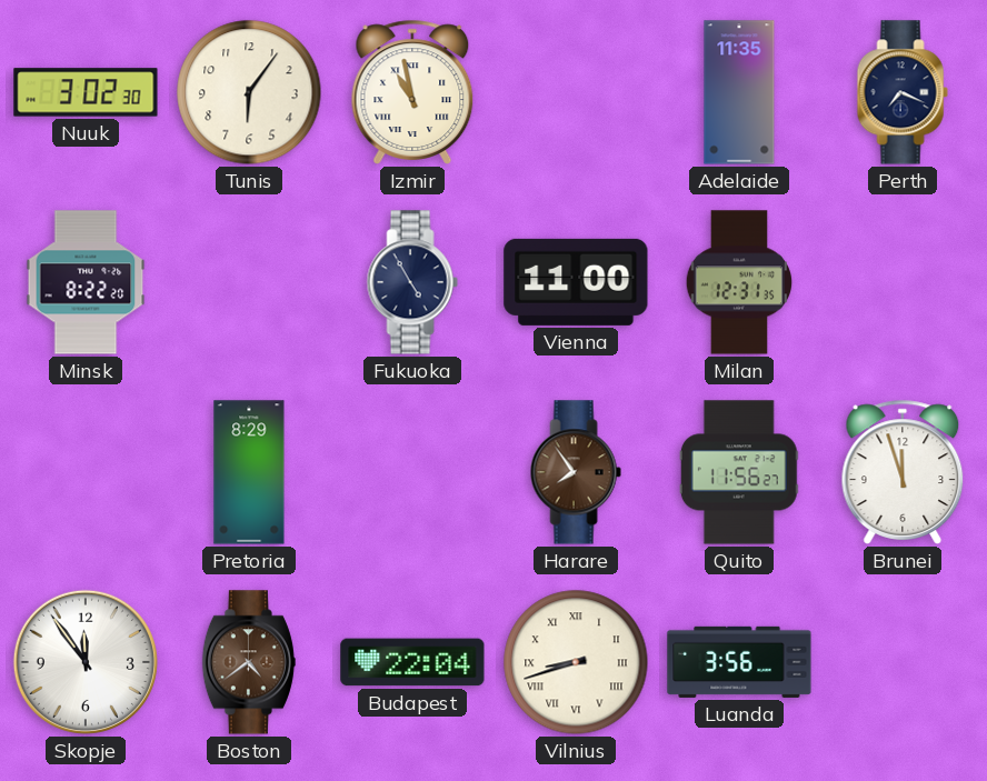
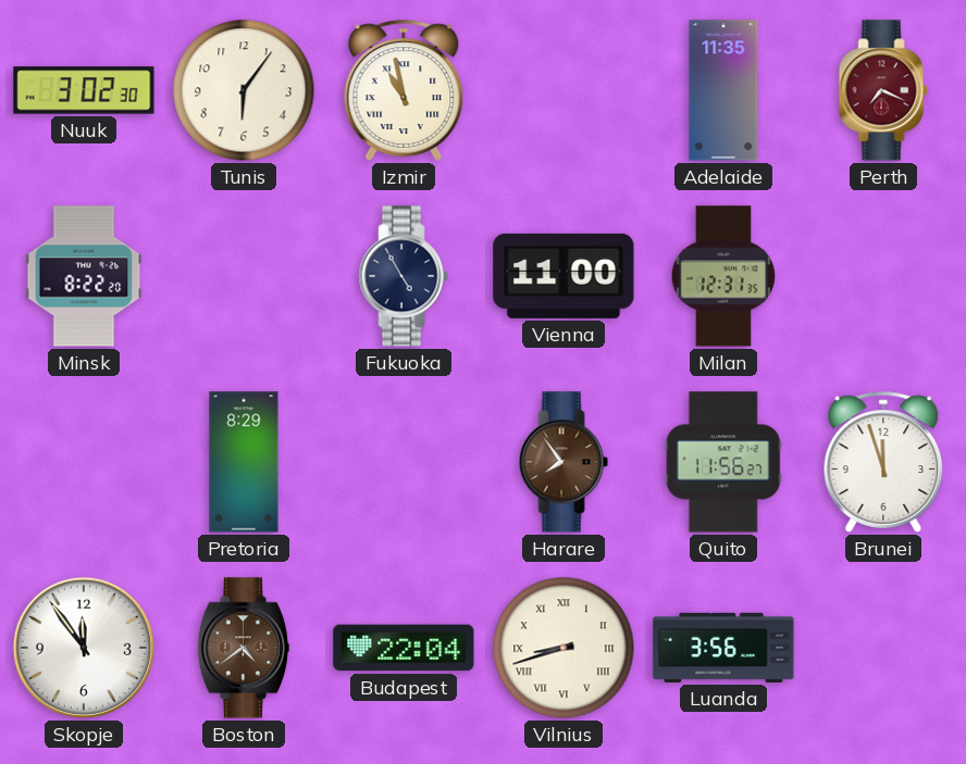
Perth dial: navy -> burgundy
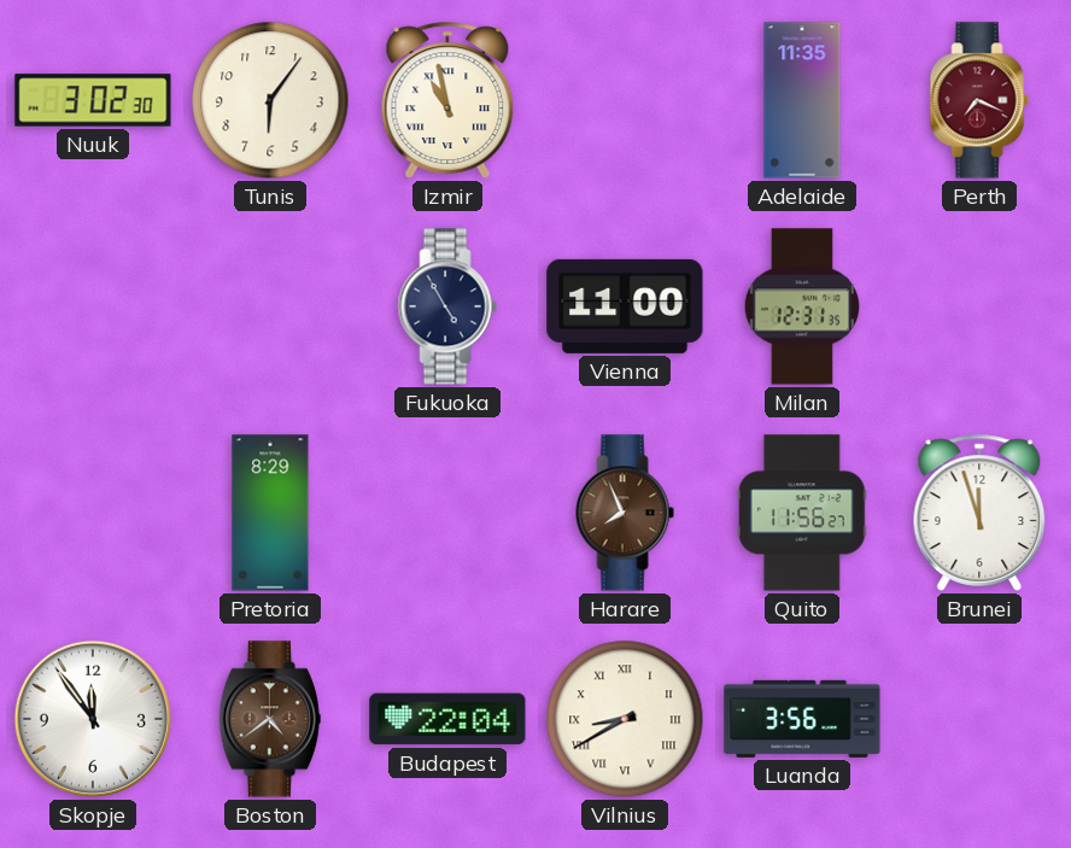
Minsk: 8:22 -> none
Harare: 7:54 -> 7:56
Vilnius: 8:42 -> 8:40
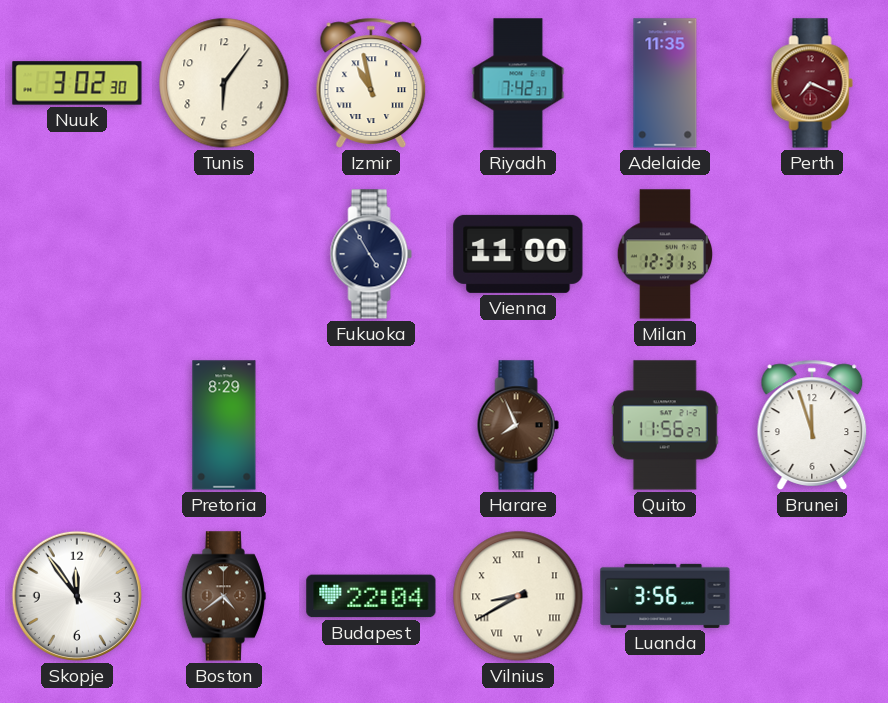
Riyadh: none -> 7:42
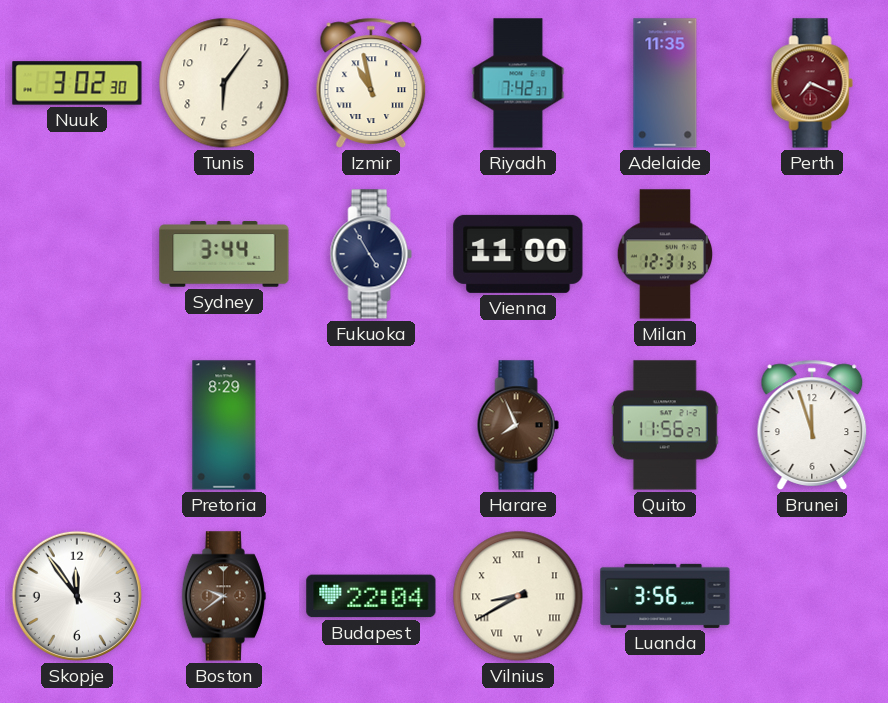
Sydney: none -> 3:44
Boston: 4:39 -> 9:39
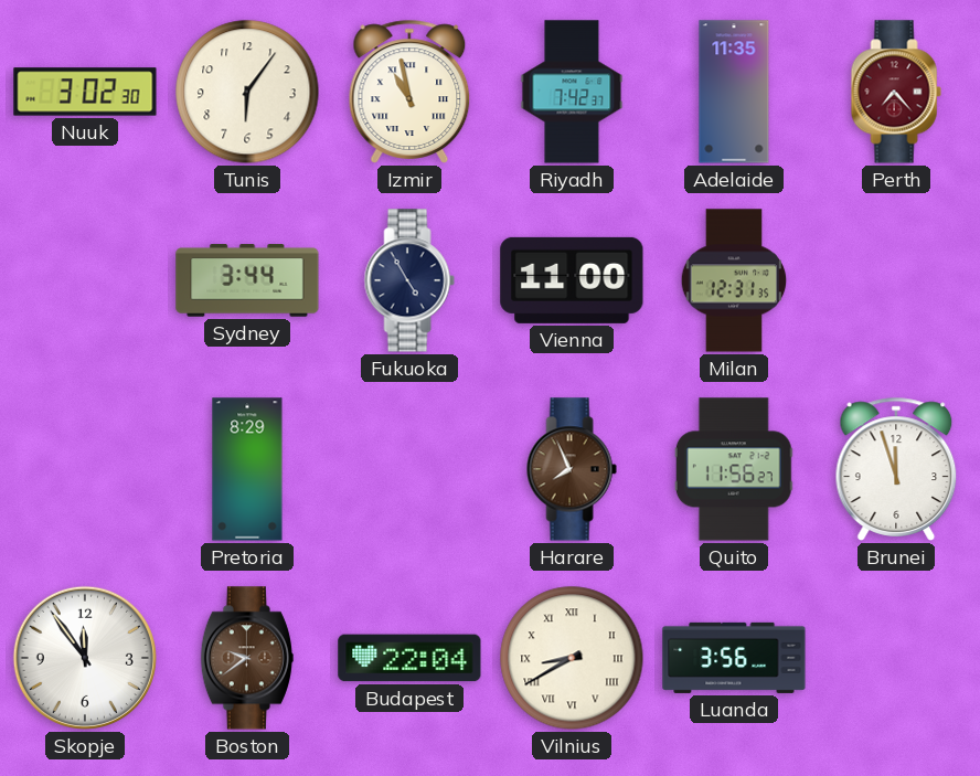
Perth: 7:19 -> 7:23
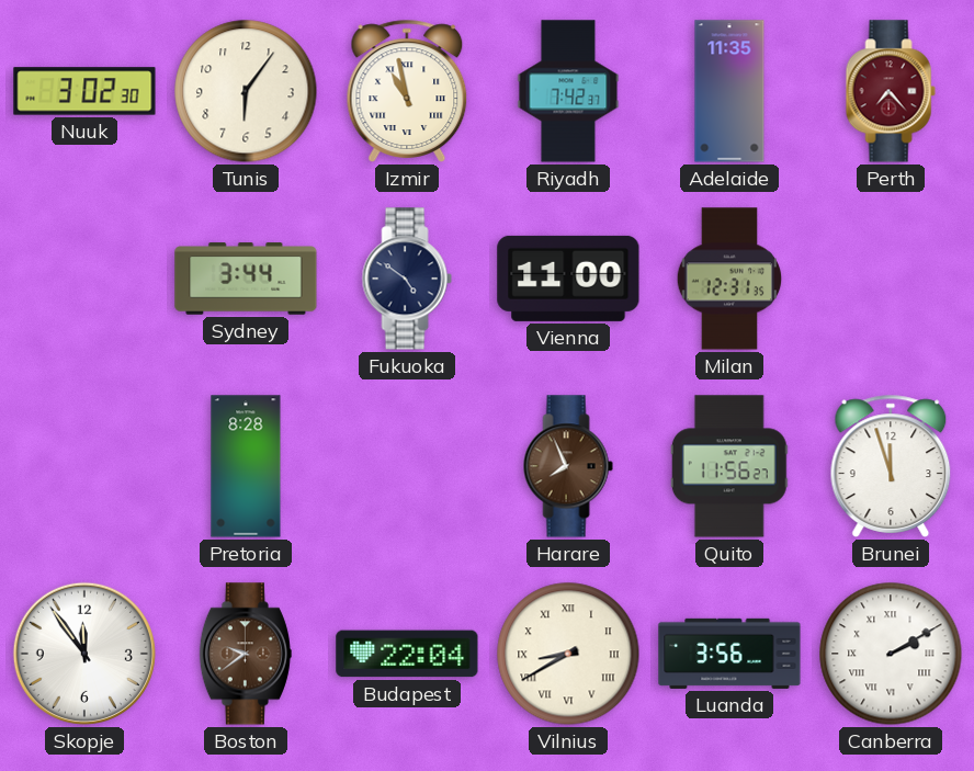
Fukuoka: 4:55 -> 4:51
Pretoria: 8:29 -> 8:28
Canberra: none -> 2:10
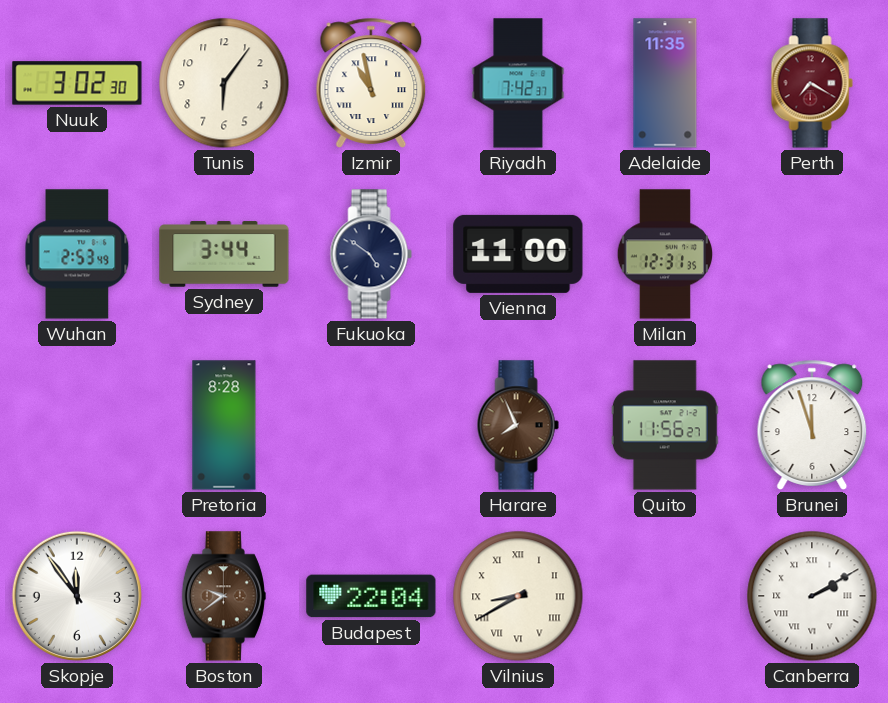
Perth: 7:23 -> 7:20
Wuhan: none -> 2:53
Luanda: 3:56 -> none
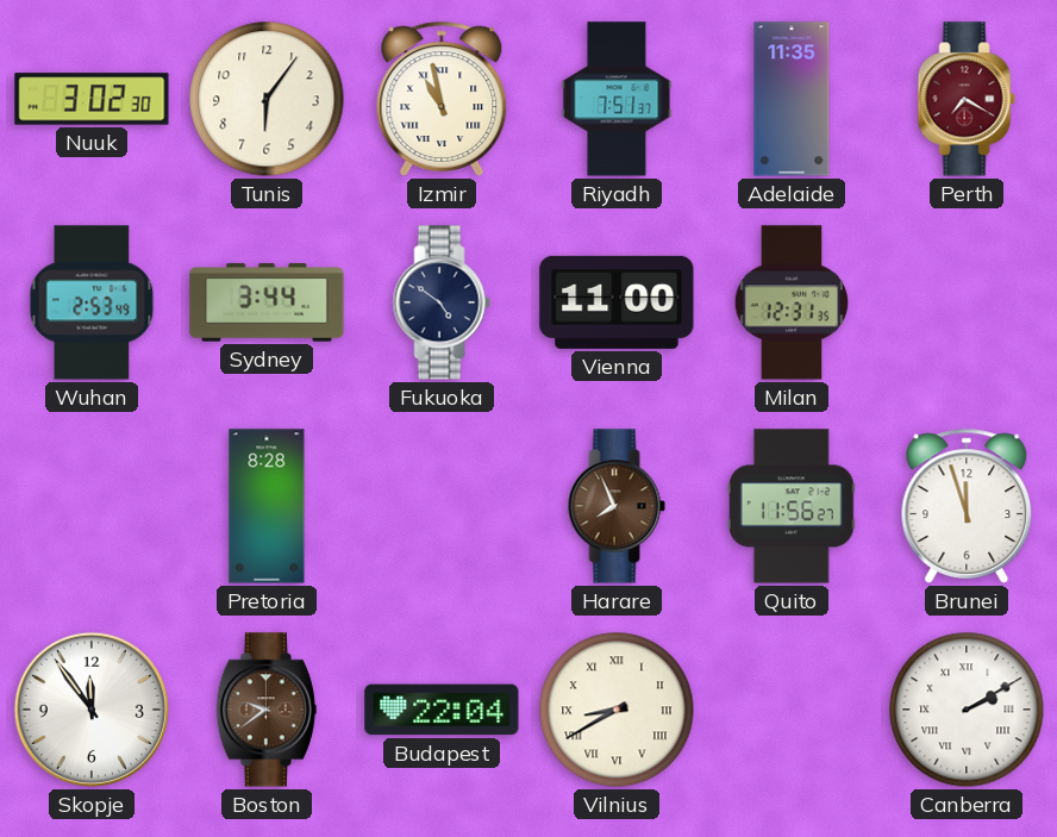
Riyadh: 7:42 -> 7:51
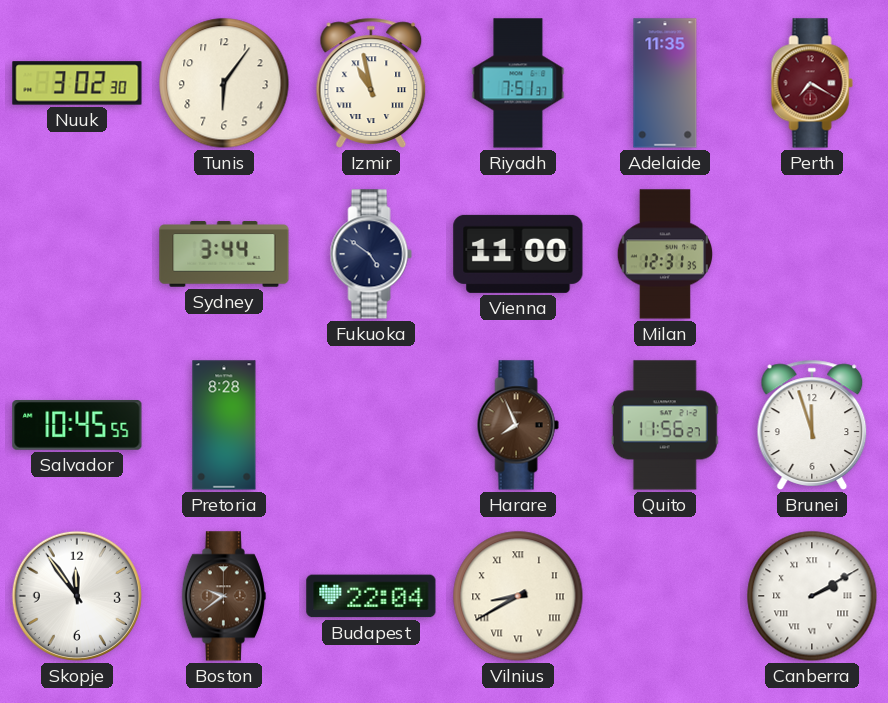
Wuhan: 2:53 -> none
Salvador: none -> 10:45
